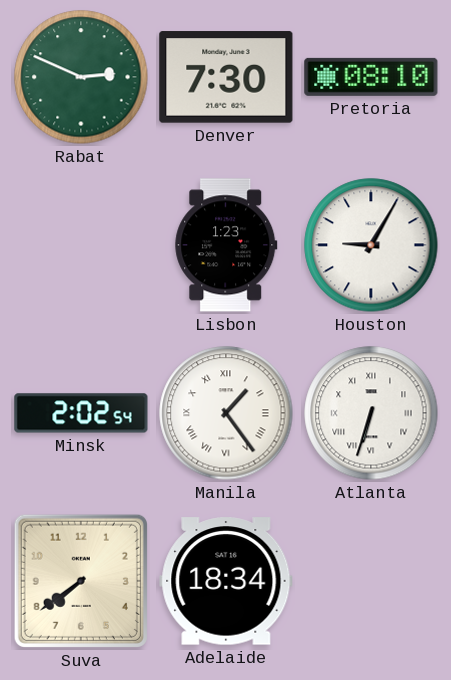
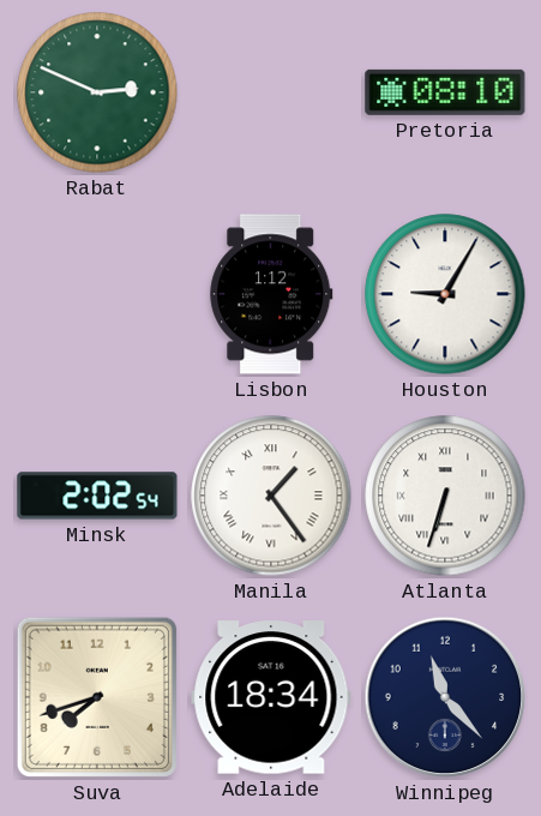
Denver: 7:30 -> none
Lisbon: 1:23 -> 1:12
Suva: 7:39 -> 7:42
Winnipeg: none -> 11:23
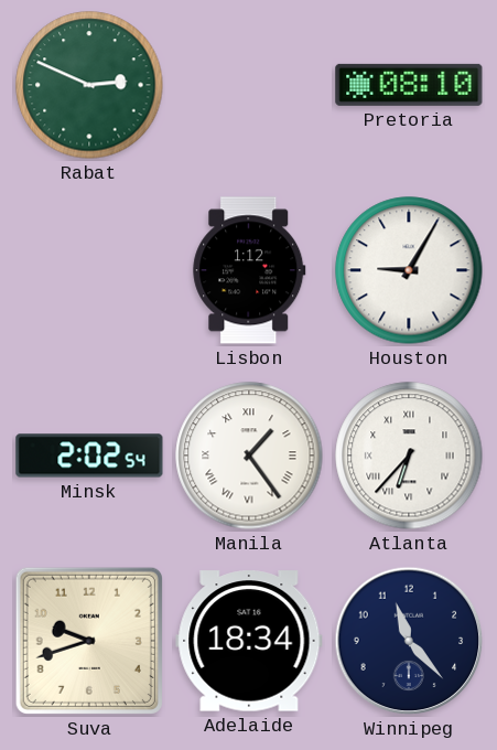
Atlanta: 6:33 -> 6:37
Suva: 7:42 -> 9:42
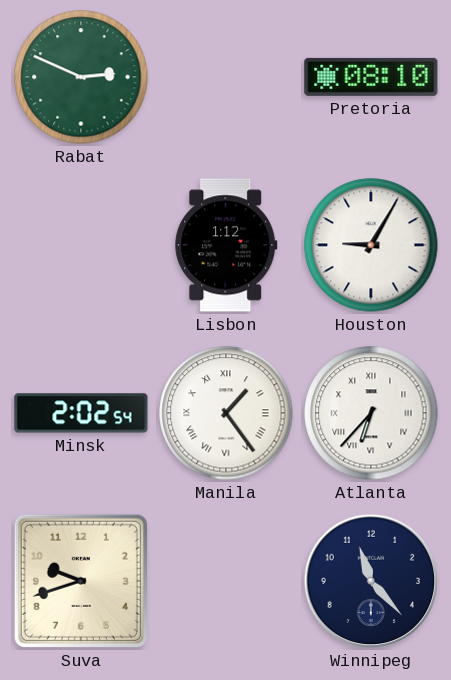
Adelaide: 18:34 -> none
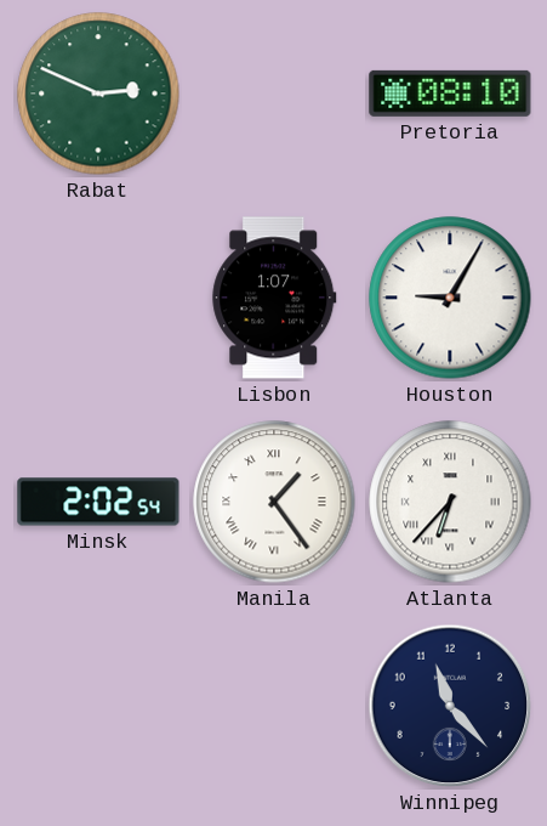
Lisbon: 1:12 -> 1:07
Suva: 9:42 -> none
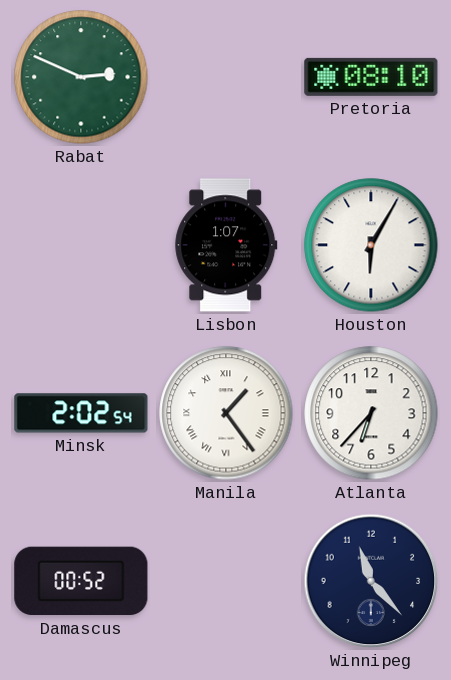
Houston: 9:05 -> 6:05
Atlanta numerals: Roman -> Arabic
Damascus: none -> 00:52
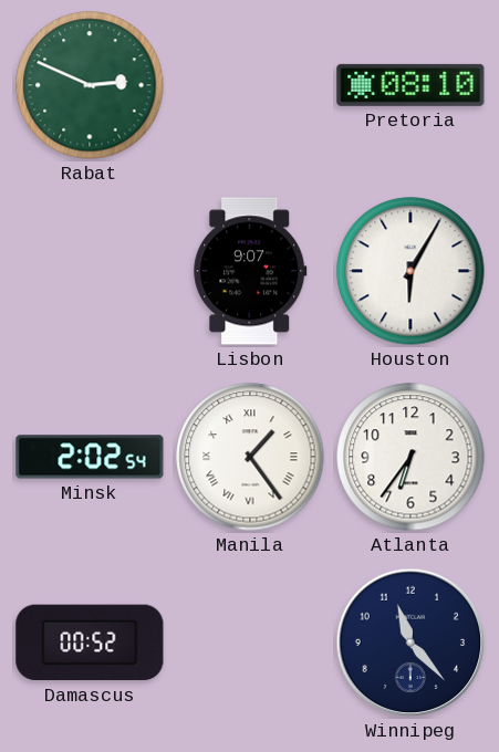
Lisbon: 1:07 -> 9:07
Atlanta: 6:37 -> 6:36
